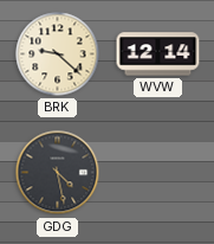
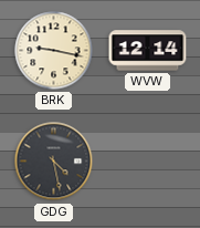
BRK: 9:22 -> 9:17
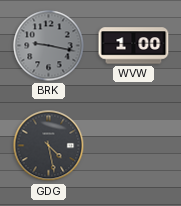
BRK dial: cream -> grey
WVW: 12:14 -> 1:00
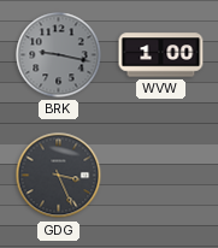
GDG: 4:28 -> 3:26
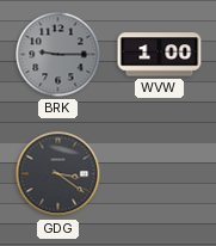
BRK: 9:17 -> 9:15
GDG: 3:26 -> 3:21
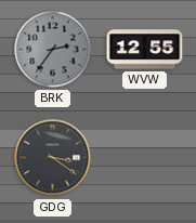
BRK: 9:15 -> 2:36
WVW: 1:00 -> 12:55
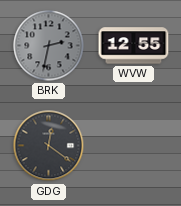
BRK: 2:36 -> 2:32
GDG: 3:21 -> 12:21
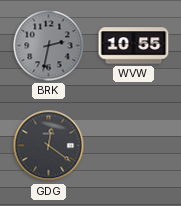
WVW: 12:55 -> 10:55
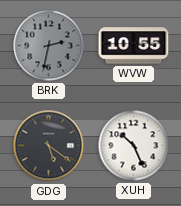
GDG: 12:21 -> 5:21
XUH: none -> 10:26
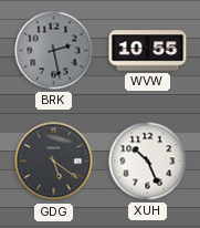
BRK: 2:32 -> 2:28
